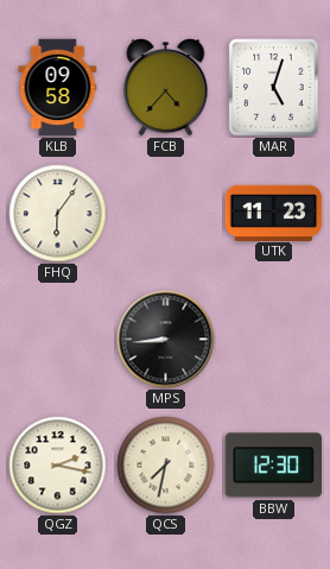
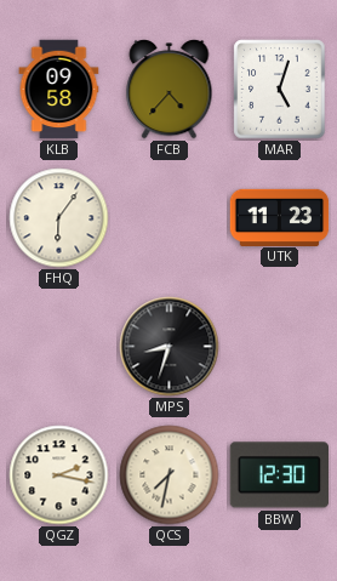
MPS: 8:44 -> 8:33
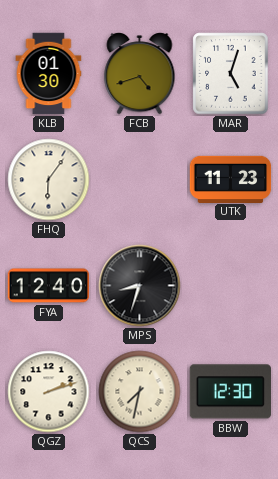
KLB: 09:58 -> 01:30
FCB: 4:37 -> 4:42
FYA: none -> 12:40
QGZ: 2:17 -> 2:12
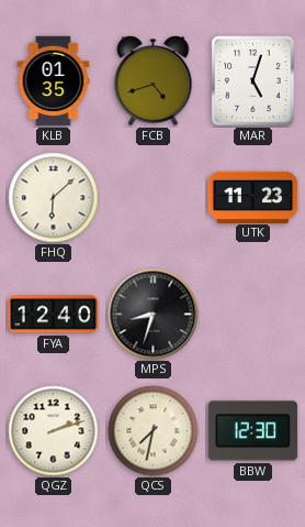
KLB: 01:30 -> 01:35
FHQ: 6:06 -> 6:08
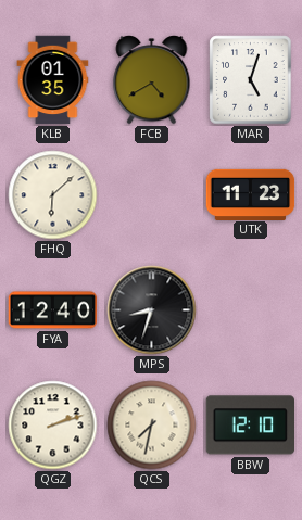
FCB: 4:42 -> 4:40
BBW: 12:30 -> 12:10
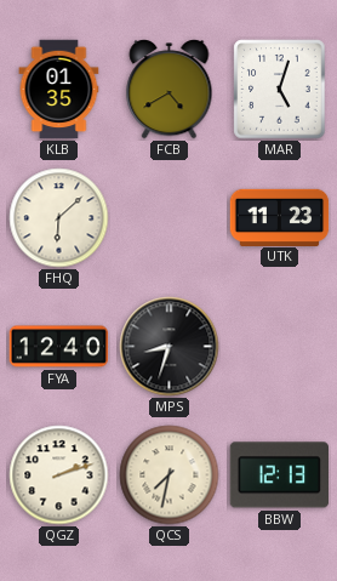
BBW: 12:10 -> 12:13
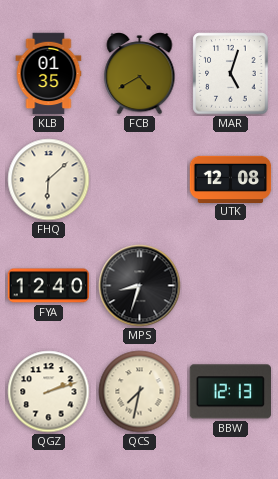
UTK: 11:23 -> 12:08
